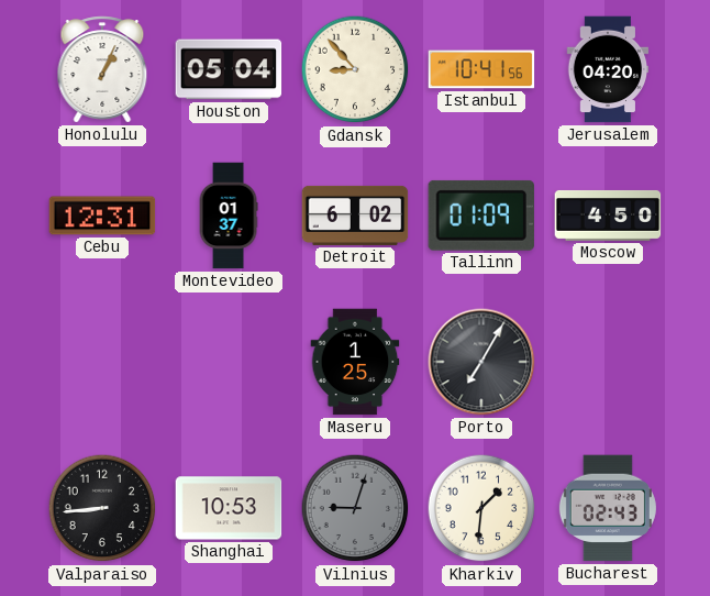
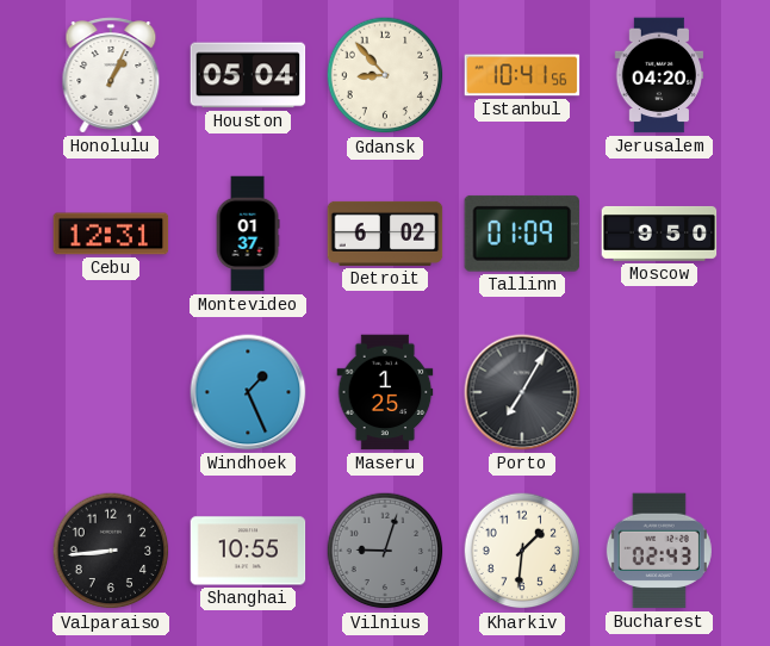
Moscow: 4:50 -> 9:50
Windhoek: none -> 1:26
Shanghai: 10:53 -> 10:55
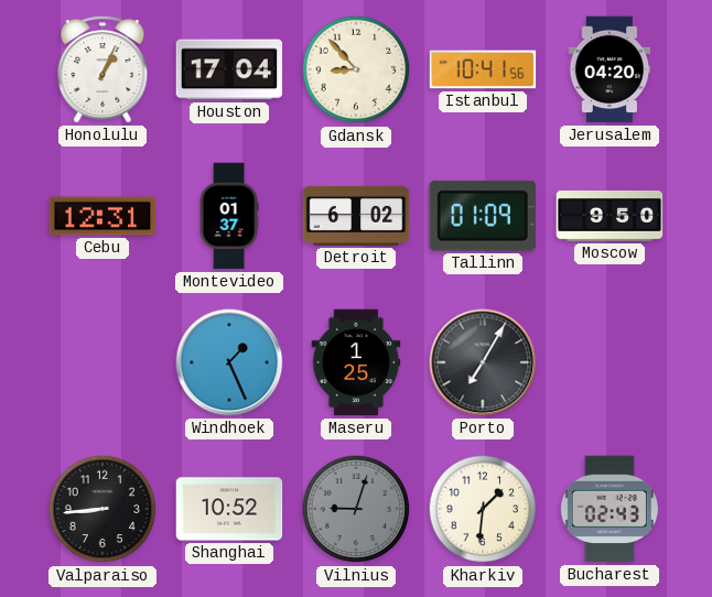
Houston: 05:04 -> 17:04
Shanghai: 10:55 -> 10:52
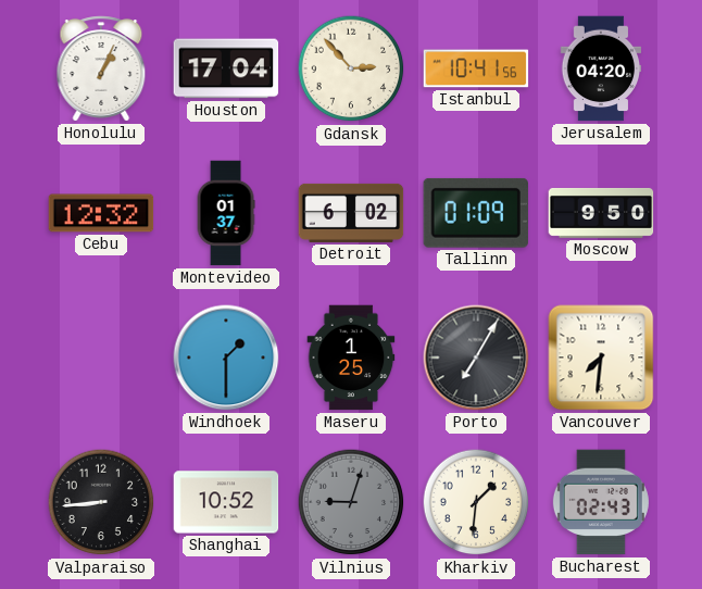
Gdansk: 8:53 -> 2:53
Cebu: 12:31 -> 12:32
Windhoek: 1:26 -> 1:30
Vancouver: none -> 7:31
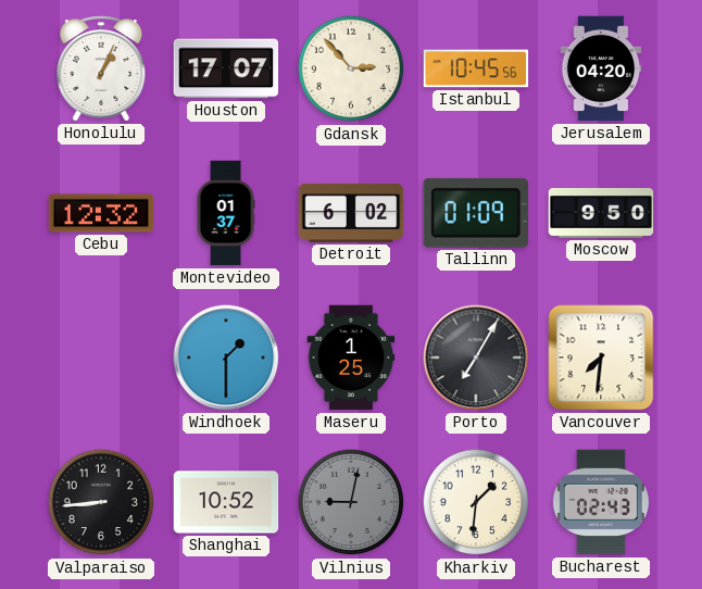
Houston: 17:04 -> 17:07
Istanbul: 10:41 -> 10:45
Vilnius: 9:03 -> 9:02
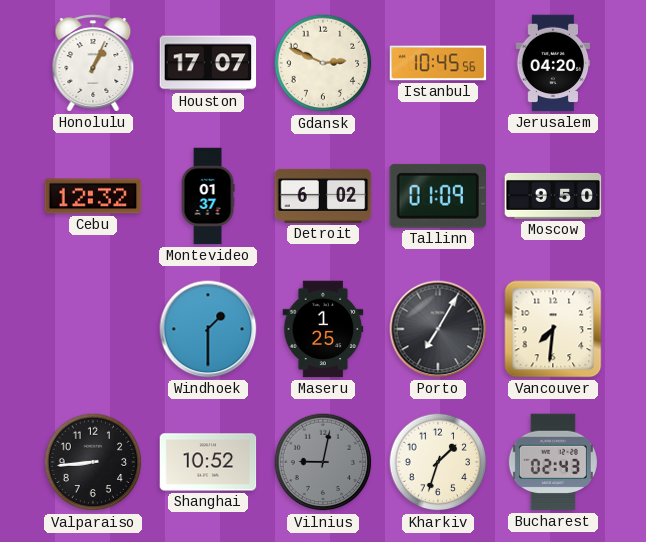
Gdansk: 2:53 -> 2:49
Kharkiv: 1:31 -> 1:33
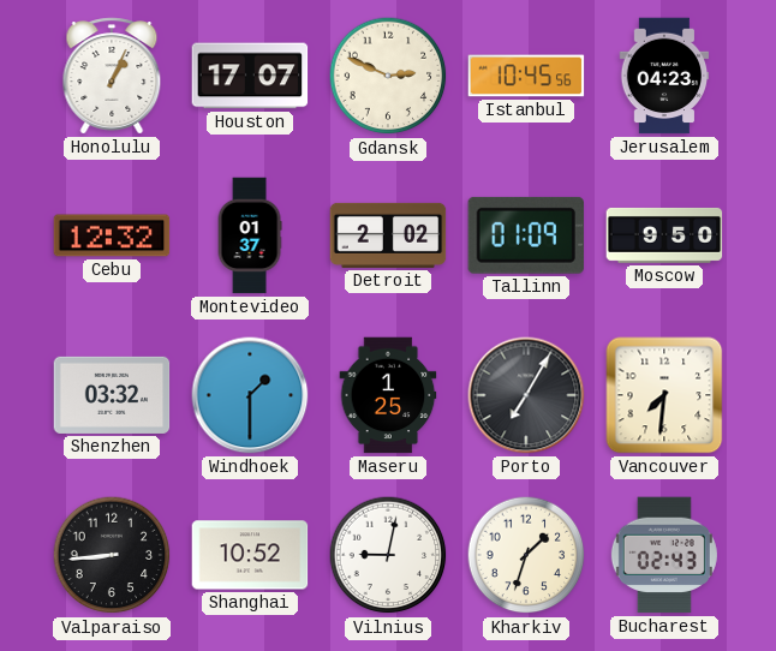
Jerusalem: 04:20 -> 04:23
Detroit: 6:02 -> 2:02
Shenzhen: none -> 03:32
Vilnius dial: grey -> white
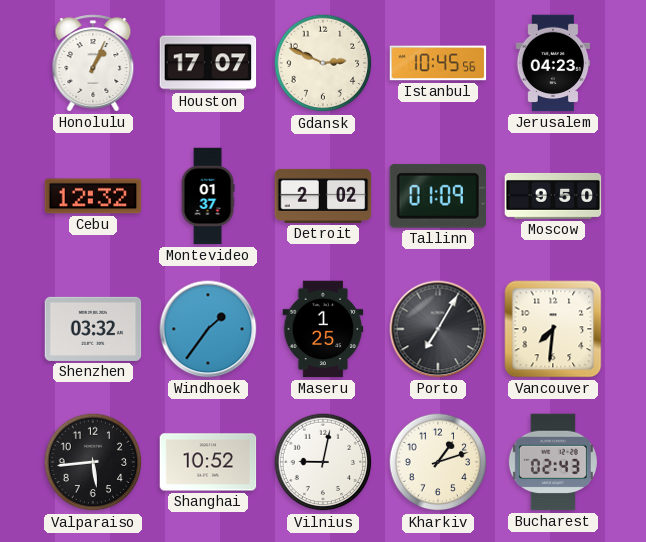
Windhoek: 1:30 -> 1:36
Valparaiso: 8:44 -> 5:44
Kharkiv: 1:33 -> 1:12
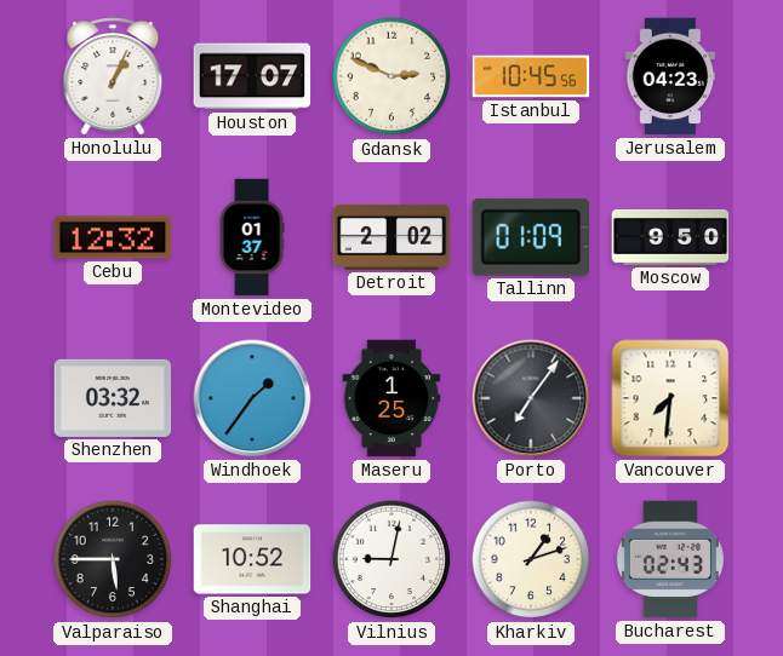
Porto: 7:05 -> 7:06
Valparaiso: 5:44 -> 5:45
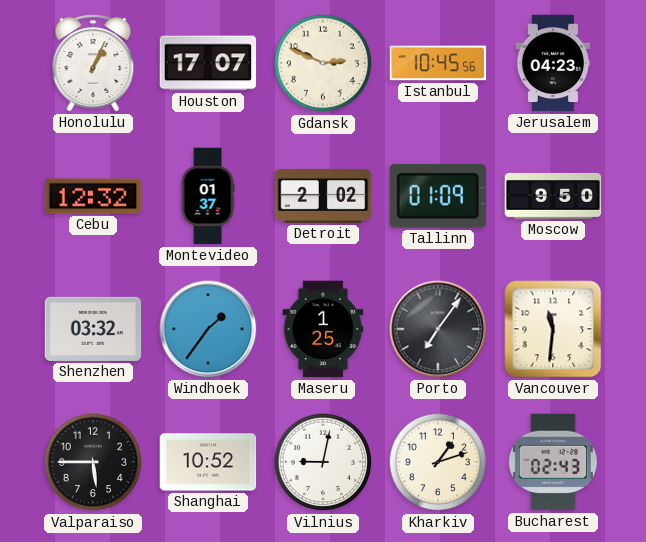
Vancouver: 7:31 -> 11:31
